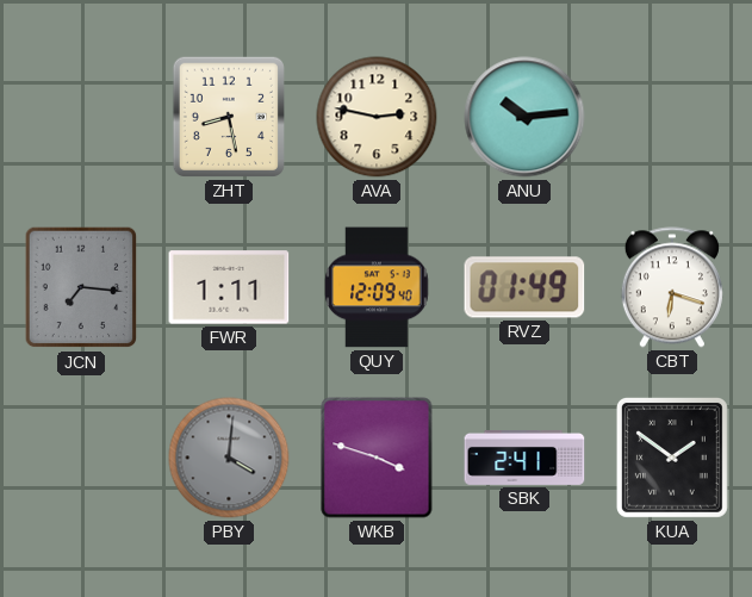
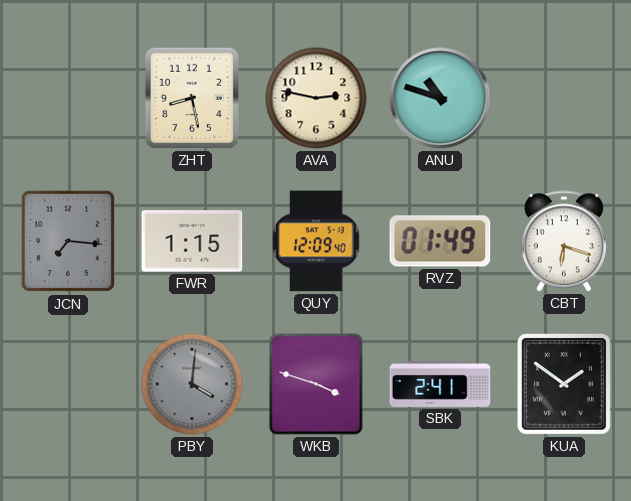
ANU: 10:14 -> 10:48
FWR: 1:11 -> 1:15
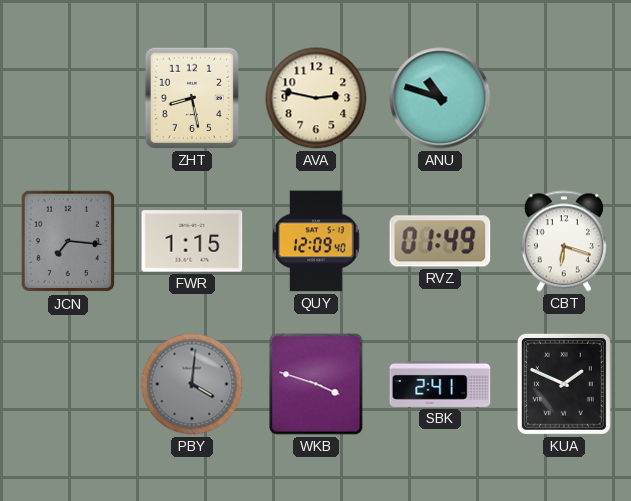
KUA: 1:51 -> 1:49
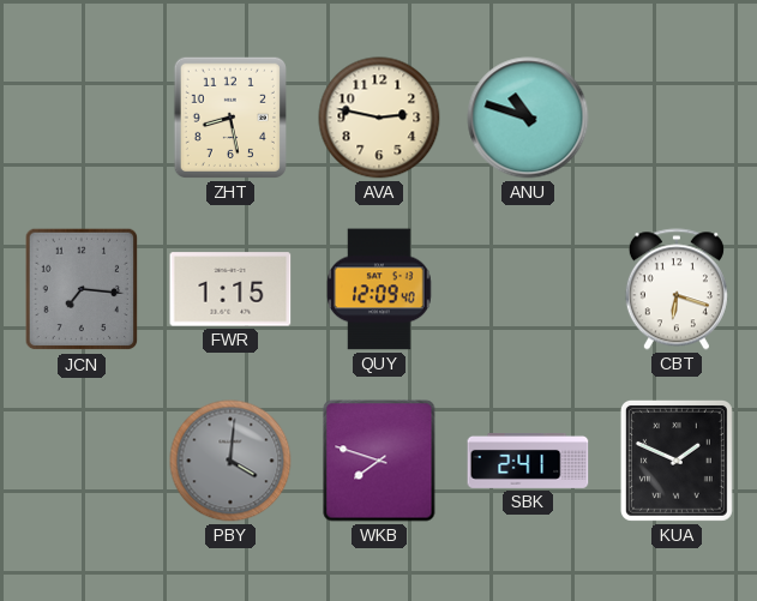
RVZ: 01:49 -> none
WKB: 3:48 -> 7:48
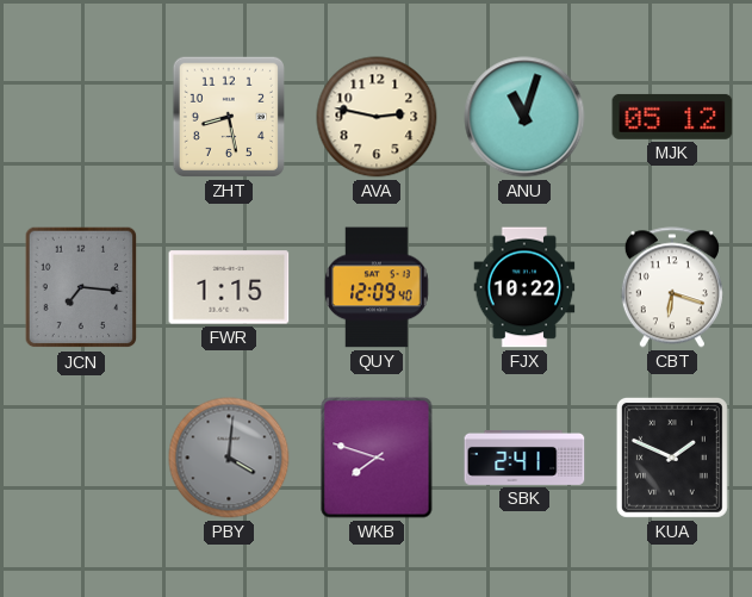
ANU: 10:48 -> 11:03
MJK: none -> 05:12
FJX: none -> 10:22
